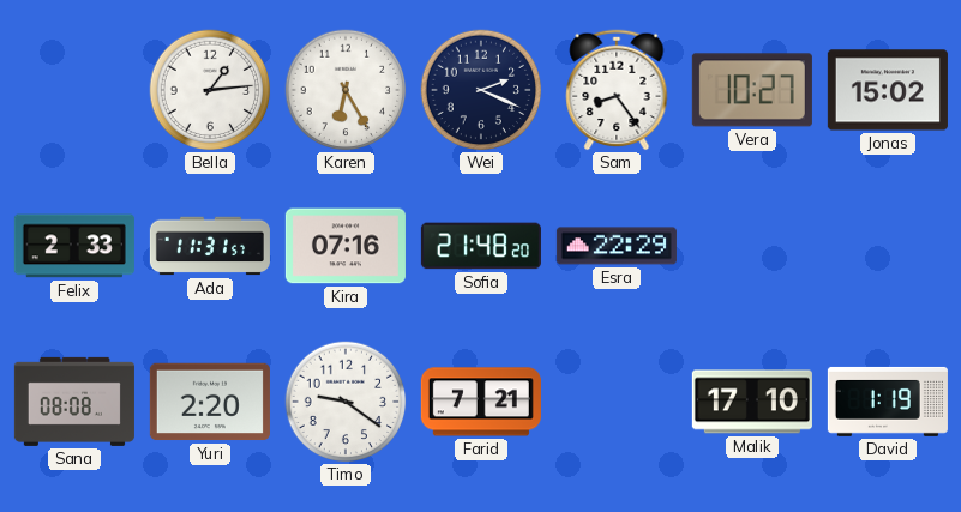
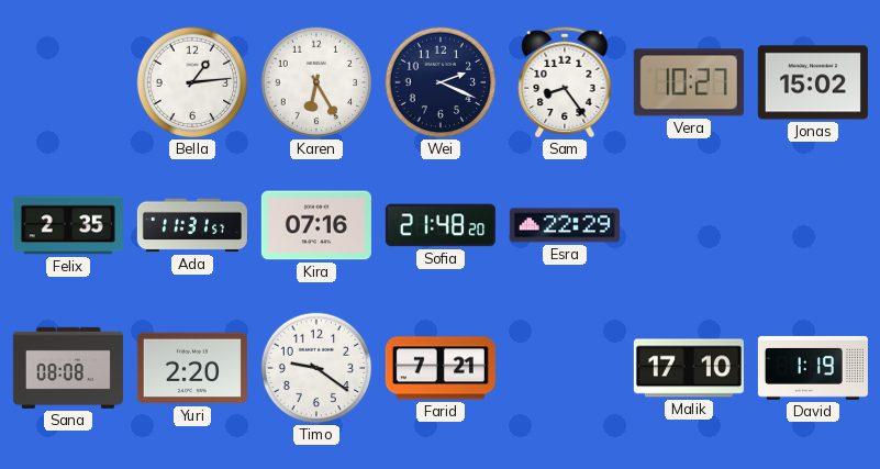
Felix: 2:33 -> 2:35
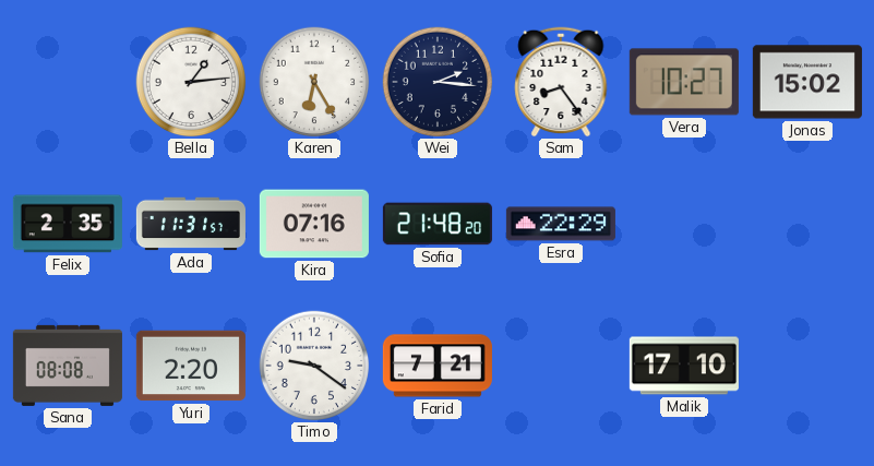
Wei: 2:19 -> 2:16
David: 1:19 -> none
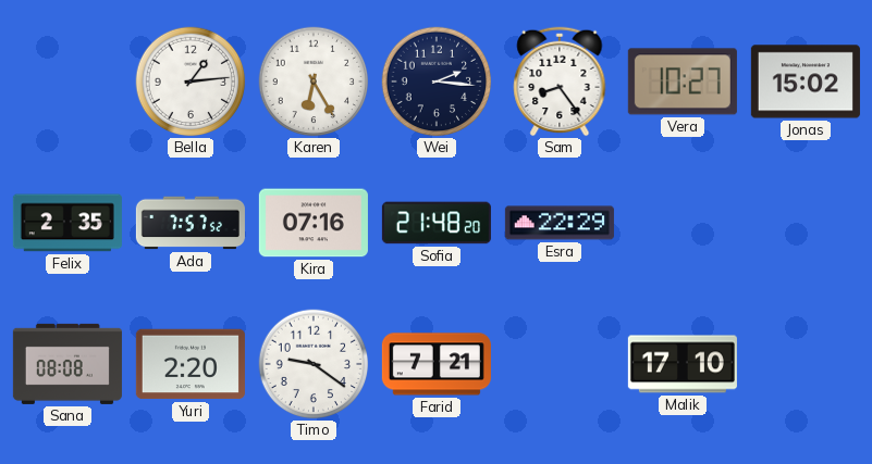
Ada: 11:31 -> 7:57
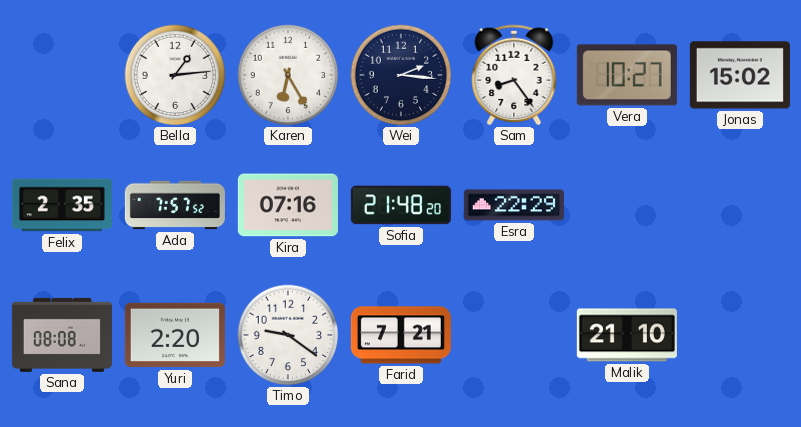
Malik: 17:10 -> 21:10
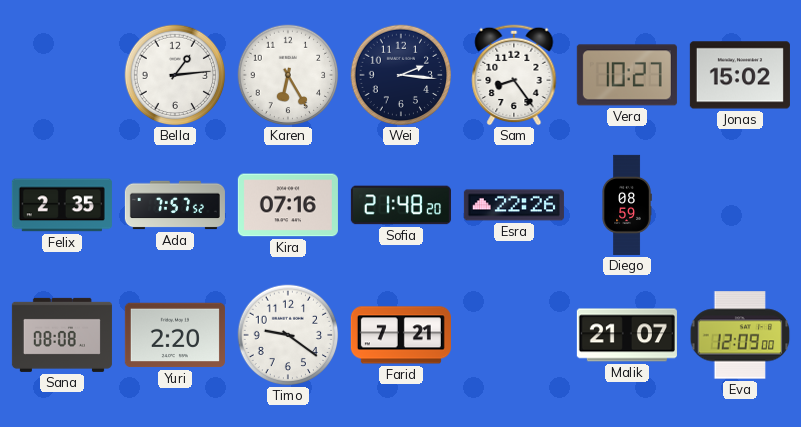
Esra: 22:29 -> 22:26
Diego: none -> 08:59
Malik: 21:10 -> 21:07
Eva: none -> 12:09
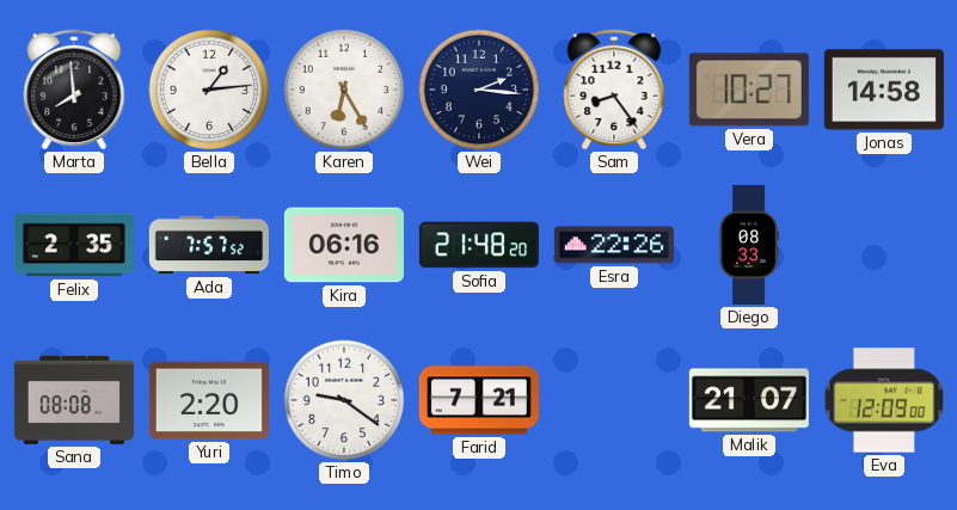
Marta: none -> 7:59
Jonas: 15:02 -> 14:58
Kira: 07:16 -> 06:16
Diego: 08:59 -> 08:33
